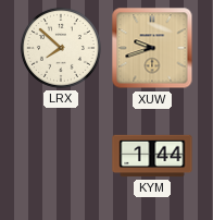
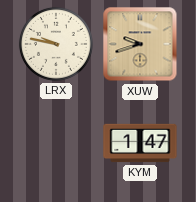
LRX: 7:52 -> 9:47
KYM: 1:44 -> 1:47
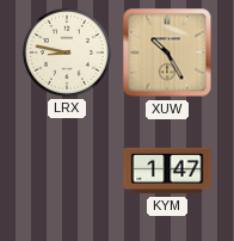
LRX: 9:47 -> 8:47
XUW: 9:42 -> 10:25
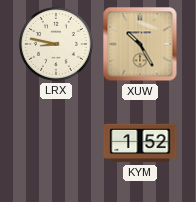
KYM: 1:47 -> 1:52
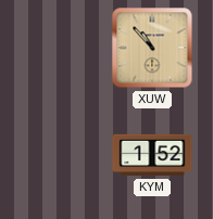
LRX: 8:47 -> none
XUW: 10:25 -> 10:53
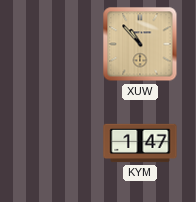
KYM: 1:52 -> 1:47
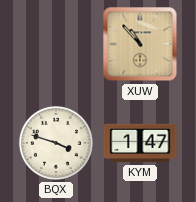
BQX: none -> 3:48
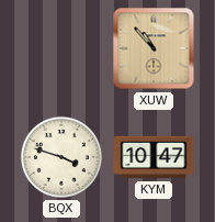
KYM: 1:47 -> 10:47
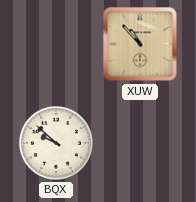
BQX: 3:48 -> 9:52
KYM: 10:47 -> none
